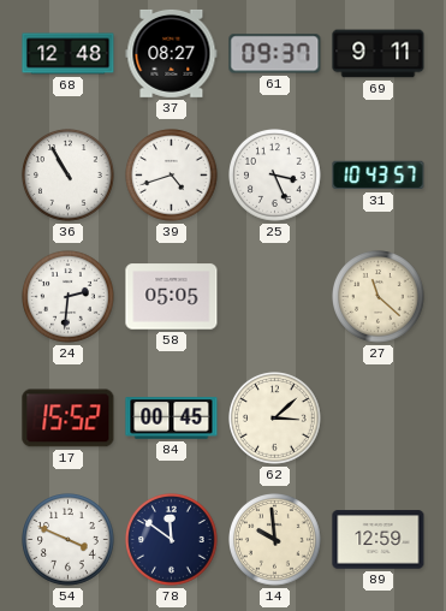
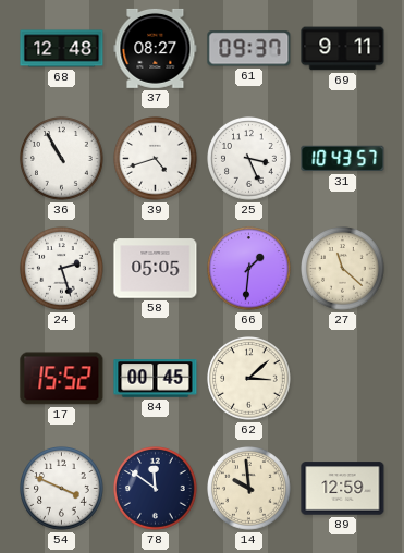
24: 2:31 -> 2:27
66: none -> 1:31
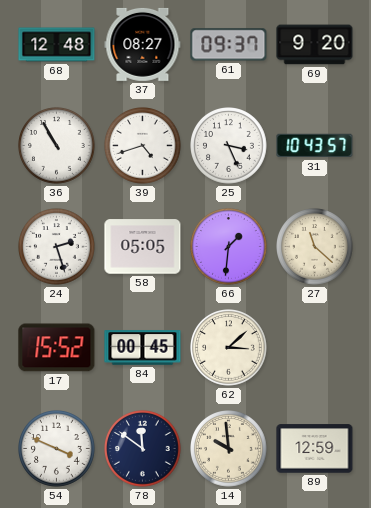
69: 9:11 -> 9:20
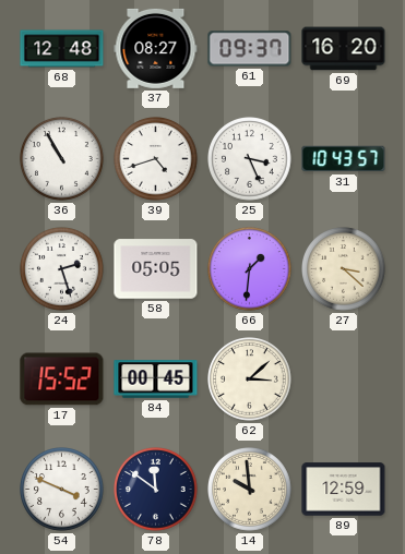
69: 9:20 -> 16:20
27: 11:22 -> 3:22
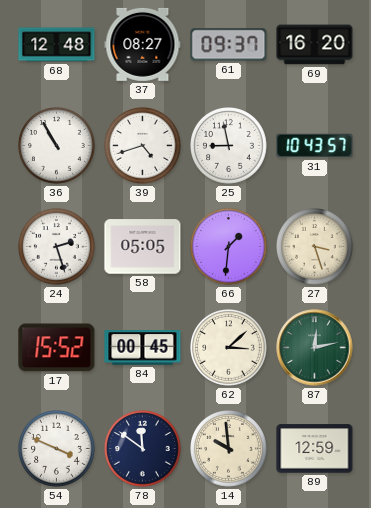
25: 3:26 -> 8:58
27: 3:22 -> 3:27
87: none -> 12:13
